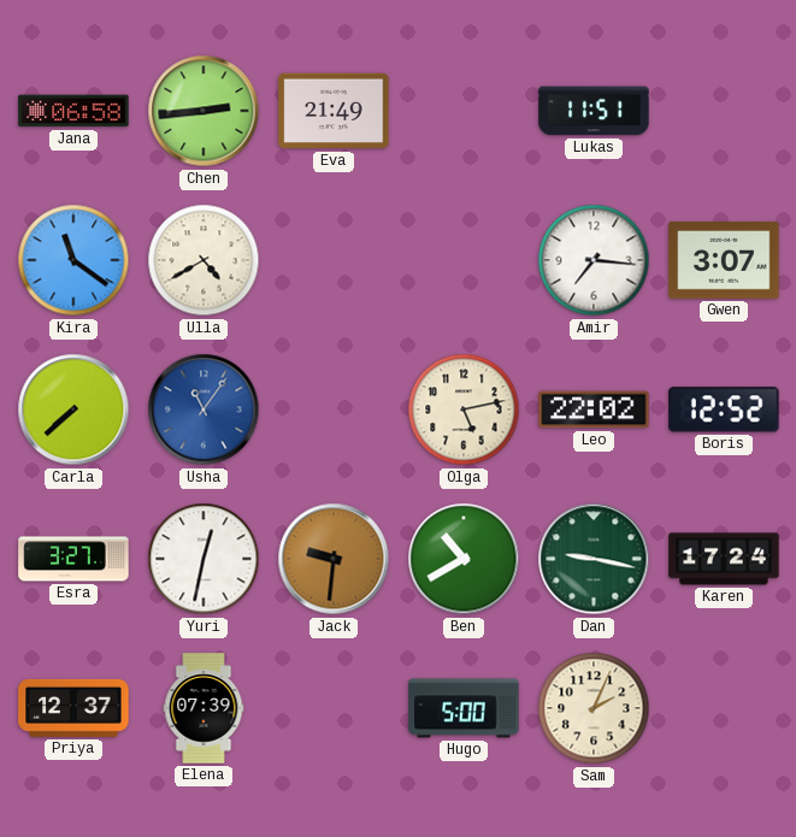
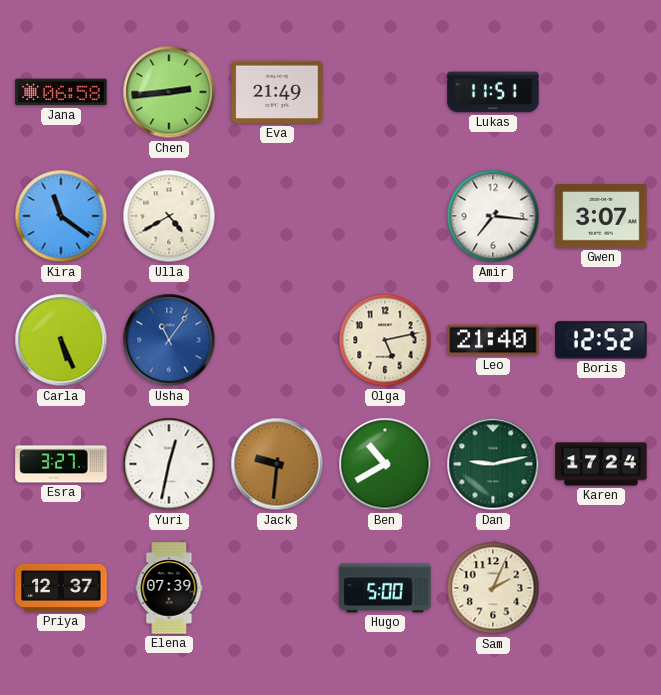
Carla: 7:38 -> 5:26
Leo: 22:02 -> 21:40
Dan: 9:17 -> 9:13
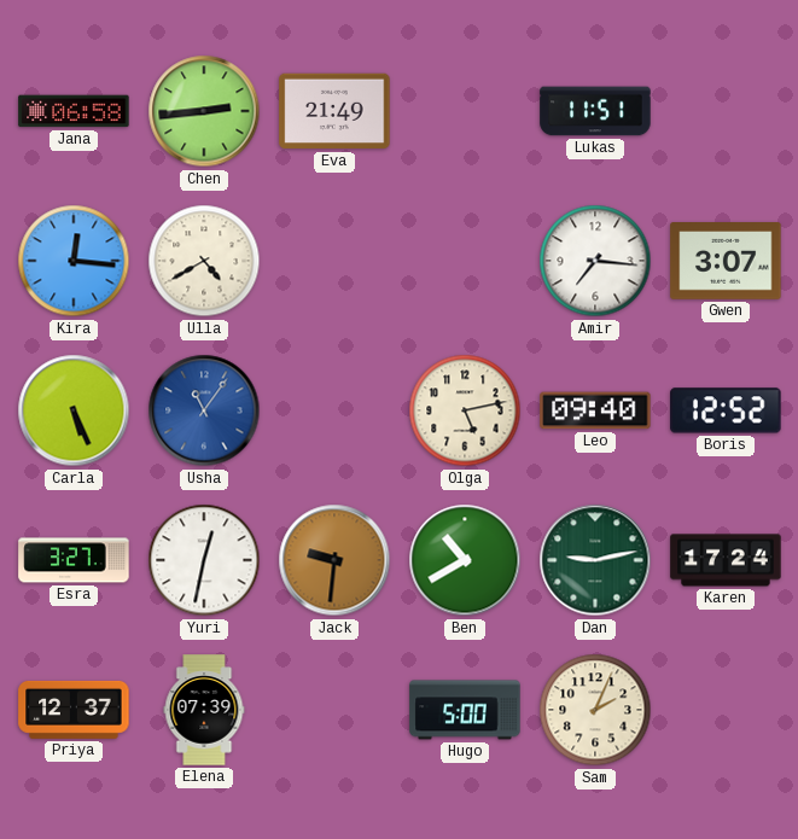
Kira: 11:21 -> 12:16
Leo: 21:40 -> 09:40
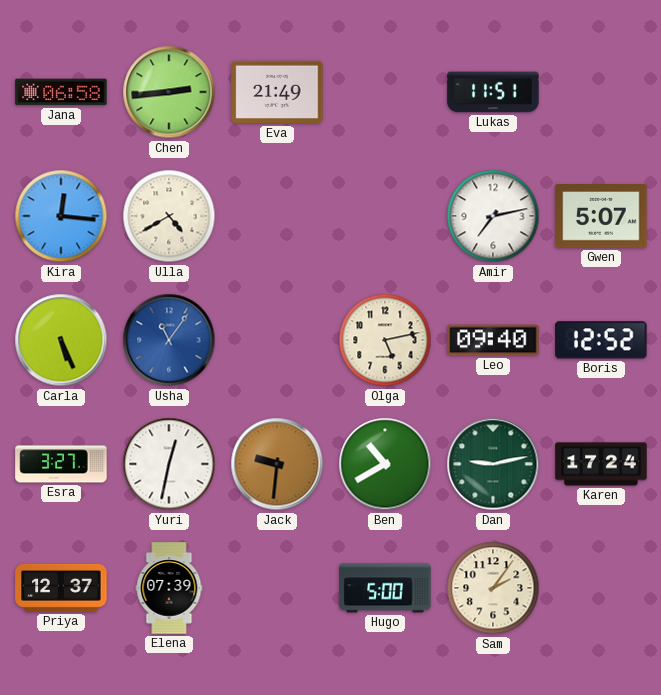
Amir: 7:16 -> 7:13
Gwen: 3:07 -> 5:07
Sam: 2:04 -> 2:06
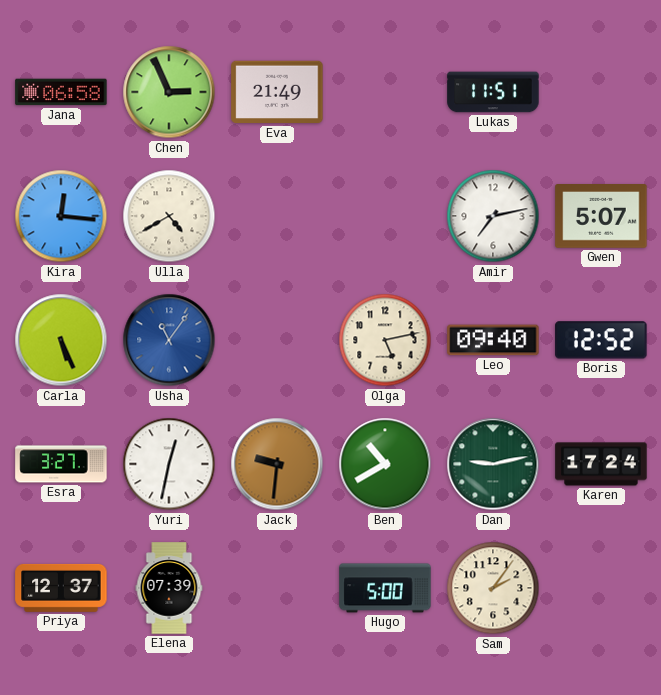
Chen: 2:44 -> 2:56
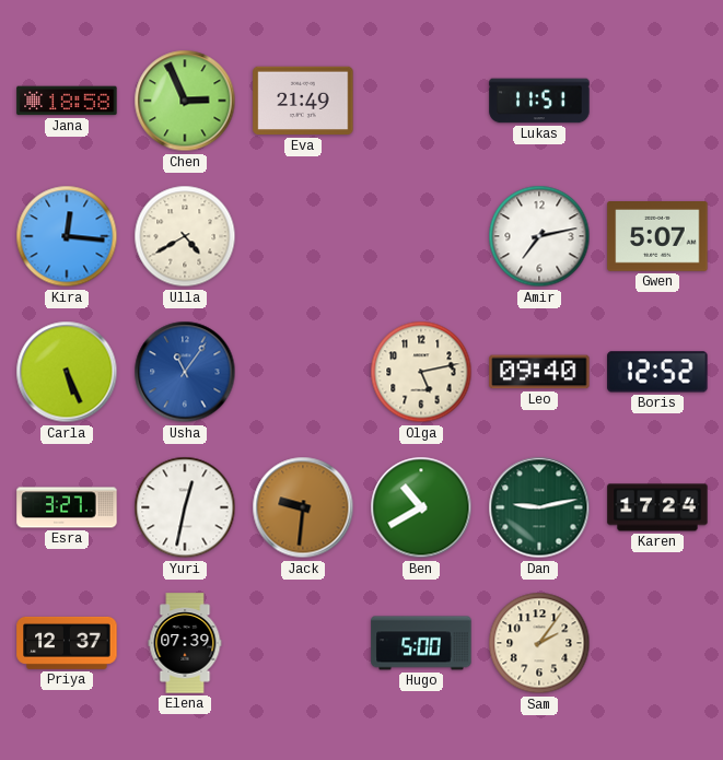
Jana: 06:58 -> 18:58
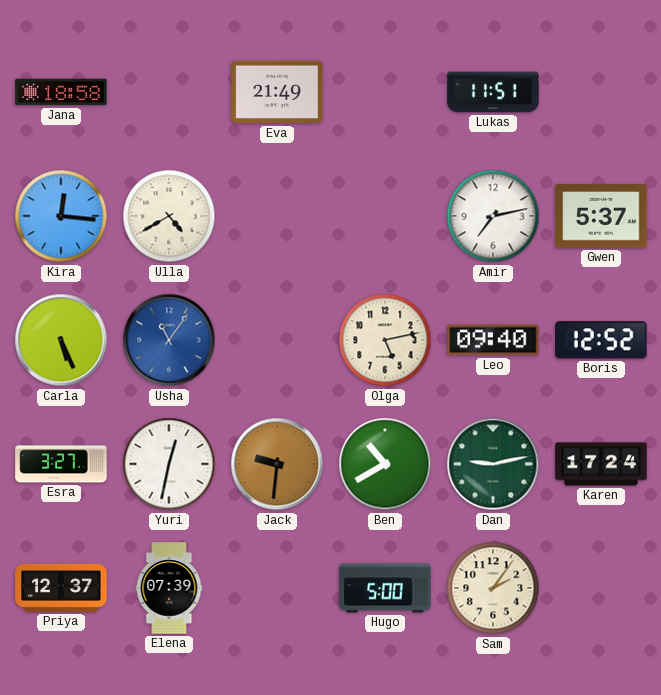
Chen: 2:56 -> none
Gwen: 5:07 -> 5:37
